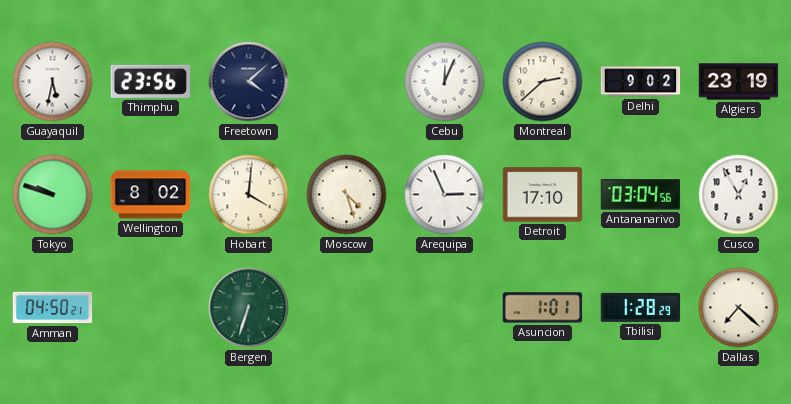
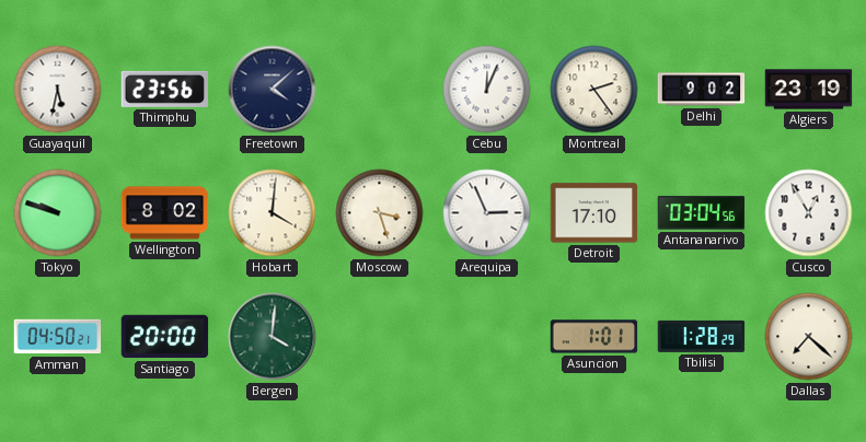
Montreal: 2:38 -> 2:24
Moscow: 4:27 -> 3:27
Santiago: none -> 20:00
Bergen: 6:33 -> 4:01
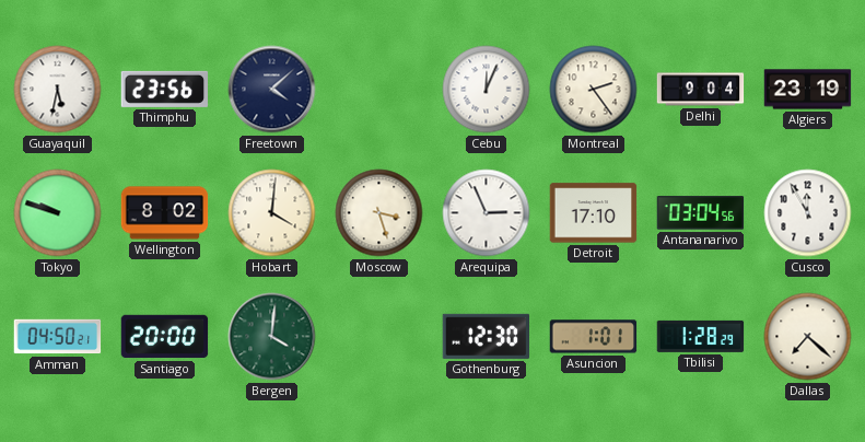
Delhi: 9:02 -> 9:04
Cusco: 12:55 -> 11:55
Gothenburg: none -> 12:30
